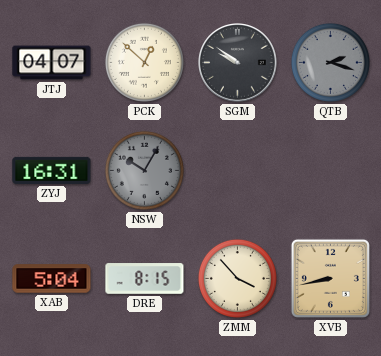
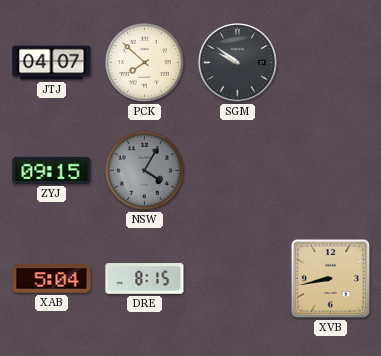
PCK: 12:52 -> 7:52
QTB: 2:18 -> none
ZYJ: 16:31 -> 09:15
NSW: 10:05 -> 4:05
ZMM: 3:53 -> none
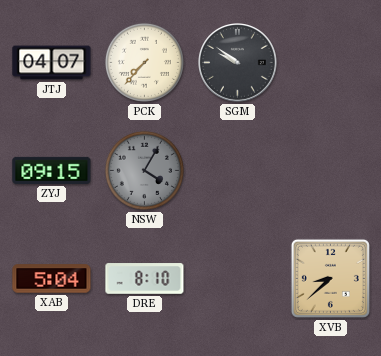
PCK: 7:52 -> 7:37
DRE: 8:15 -> 8:10
XVB: 8:43 -> 8:38
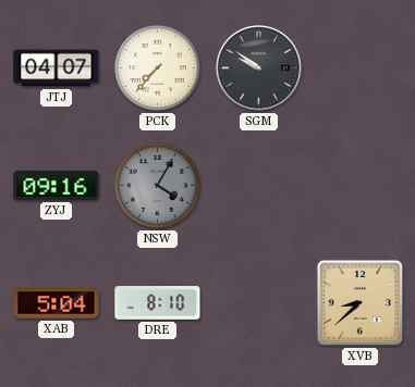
ZYJ: 09:15 -> 09:16
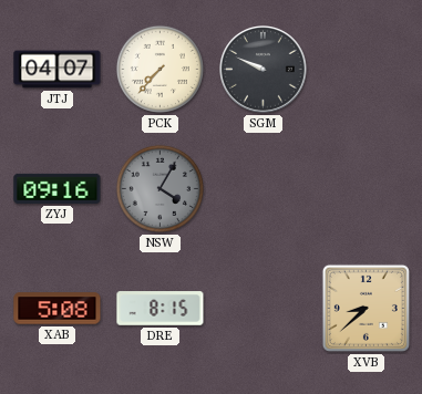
SGM: 9:51 -> 9:49
XAB: 5:04 -> 5:08
DRE: 8:10 -> 8:15
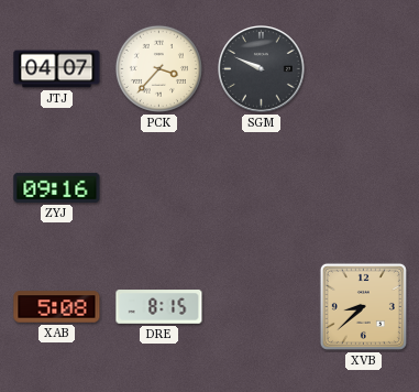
PCK: 7:37 -> 3:37
NSW: 4:05 -> none
